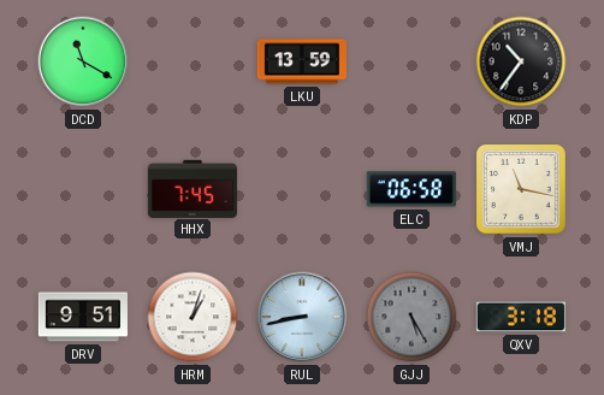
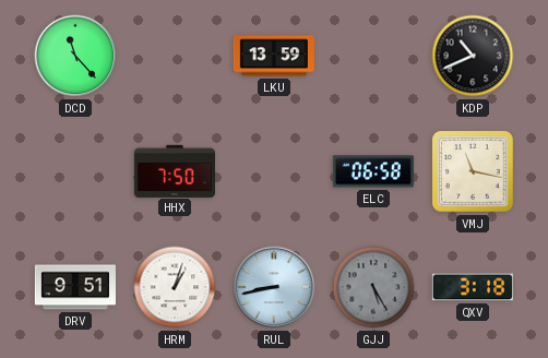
DCD: 11:20 -> 11:23
KDP: 10:36 -> 10:41
HHX: 7:45 -> 7:50
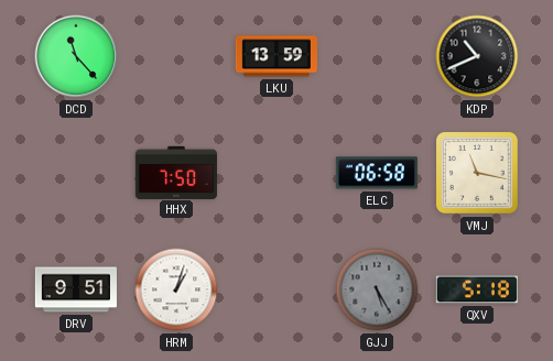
RUL: 8:43 -> none
QXV: 3:18 -> 5:18
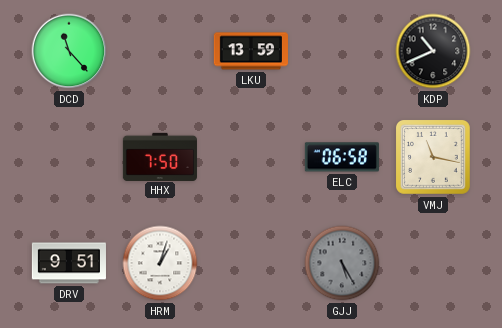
QXV: 5:18 -> none
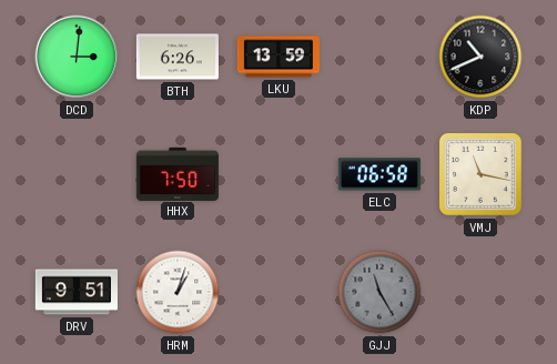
DCD: 11:23 -> 3:01
BTH: none -> 6:26
GJJ: 5:25 -> 11:25
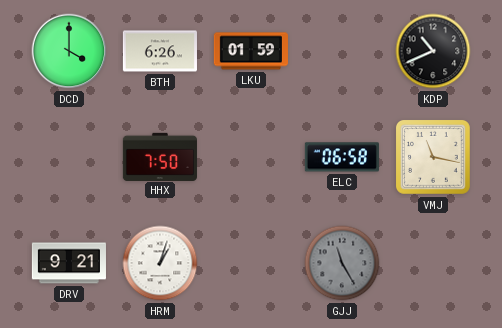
DCD: 3:01 -> 4:00
LKU: 13:59 -> 01:59
DRV: 9:51 -> 9:21
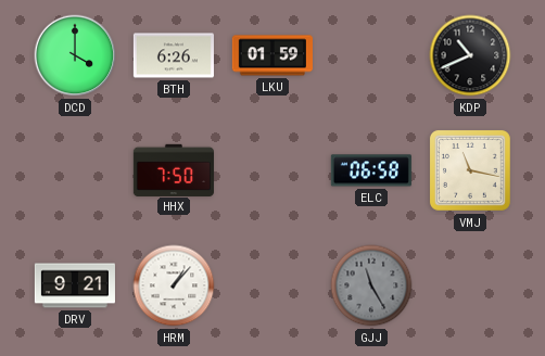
HRM: 1:03 -> 1:07
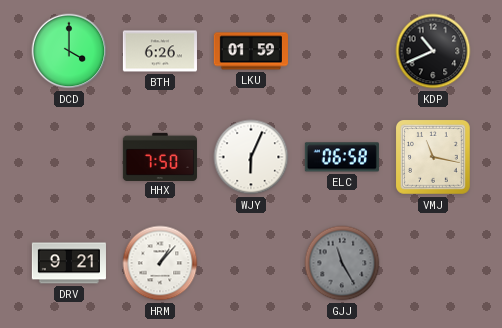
WJY: none -> 6:04
